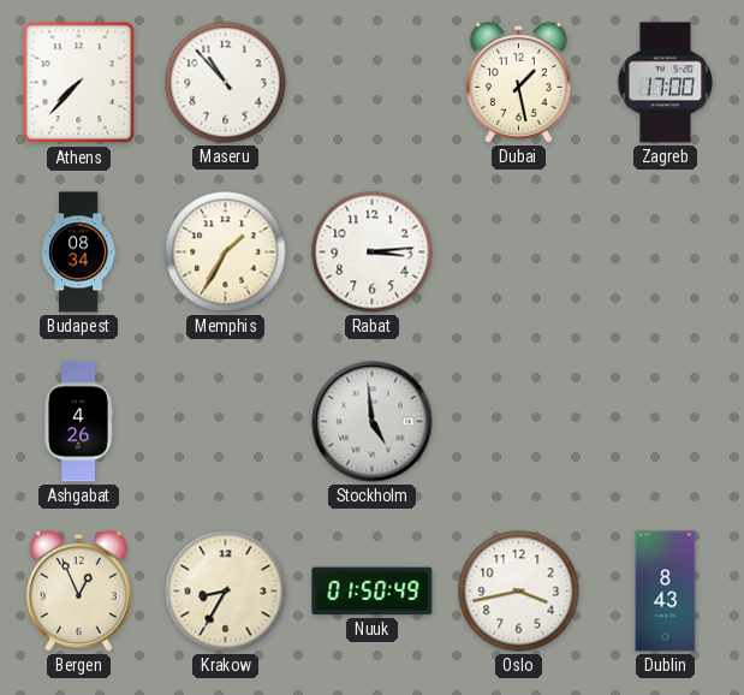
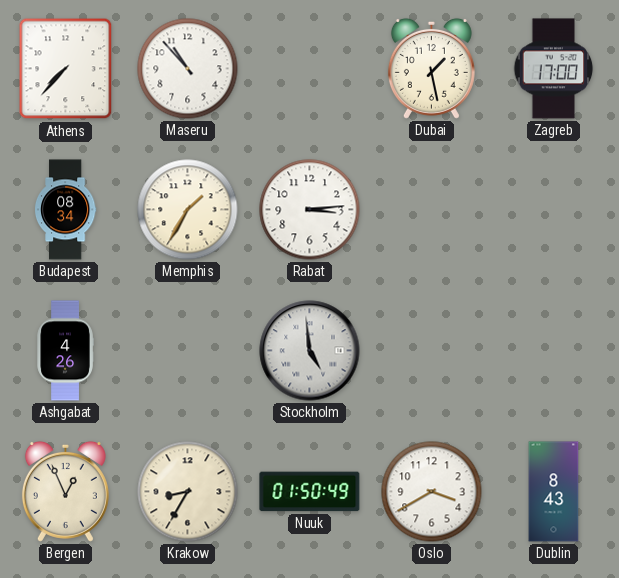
Oslo: 3:43 -> 3:40
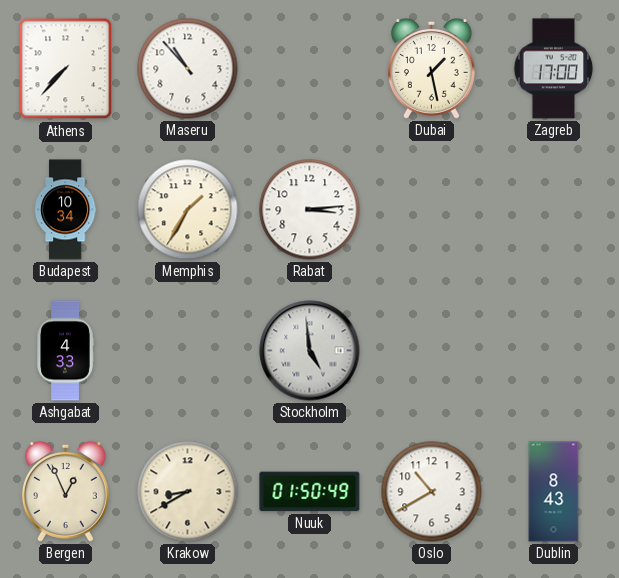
Budapest: 08:34 -> 10:34
Ashgabat: 4:26 -> 4:33
Krakow: 8:35 -> 8:40
Oslo: 3:40 -> 10:40
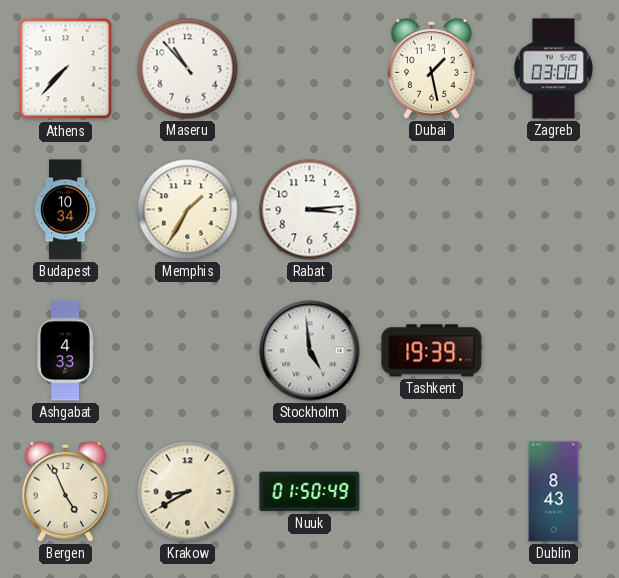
Zagreb: 17:00 -> 03:00
Tashkent: none -> 19:39
Bergen: 12:56 -> 4:56
Oslo: 10:40 -> none
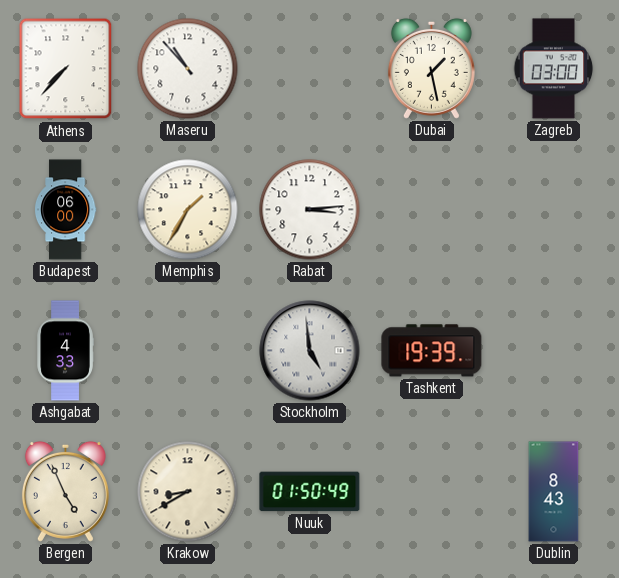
Budapest: 10:34 -> 06:00
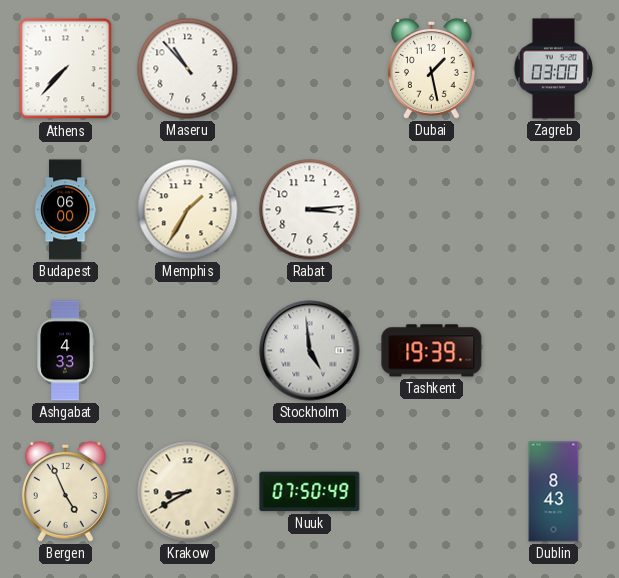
Nuuk: 01:50 -> 07:50
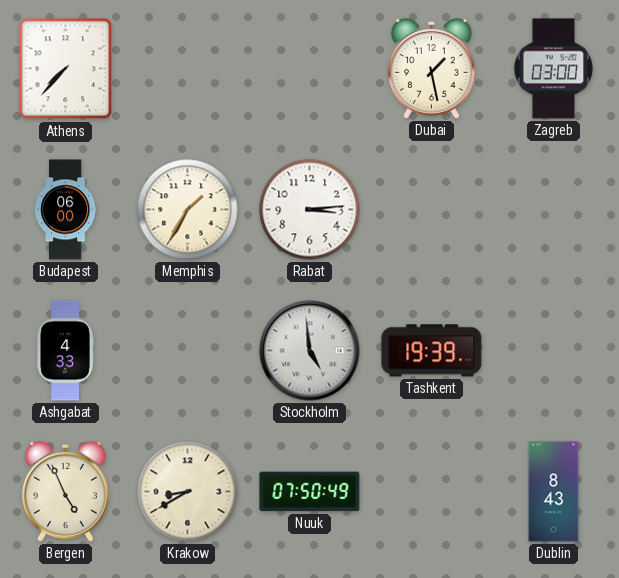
Maseru: 10:53 -> none
